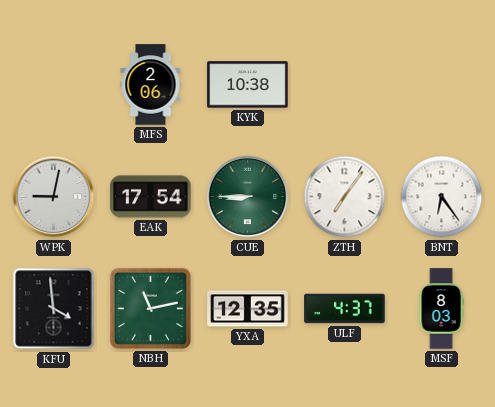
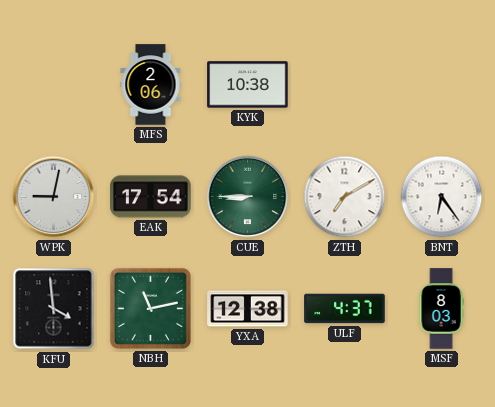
ZTH: 7:06 -> 7:10
YXA: 12:35 -> 12:38
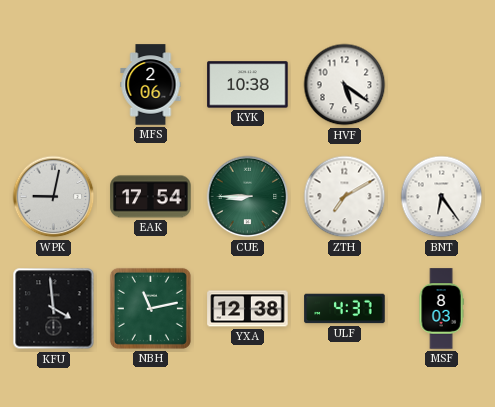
HVF: none -> 5:21
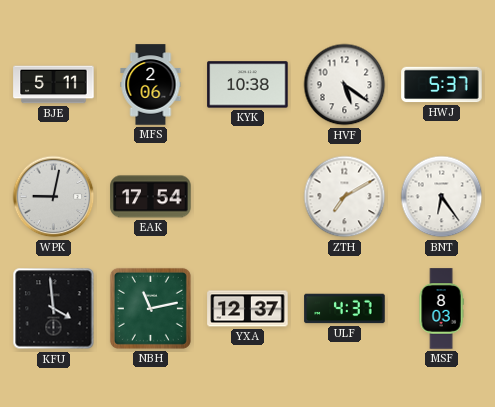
BJE: none -> 5:11
HWJ: none -> 5:37
CUE: 8:45 -> none
YXA: 12:38 -> 12:37
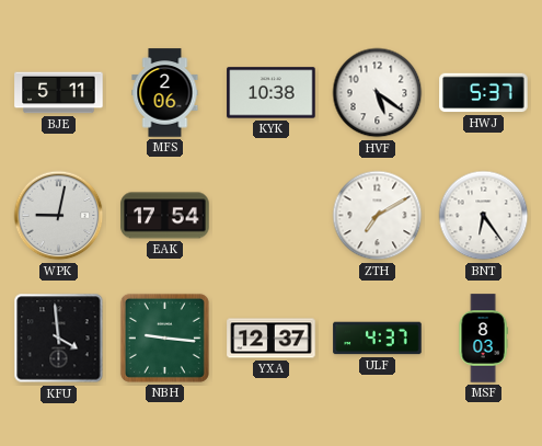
NBH: 11:13 -> 9:16
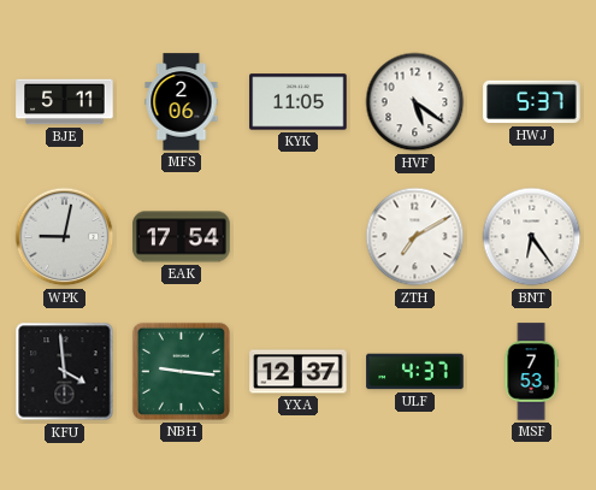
KYK: 10:38 -> 11:05
MSF: 8:03 -> 7:53
